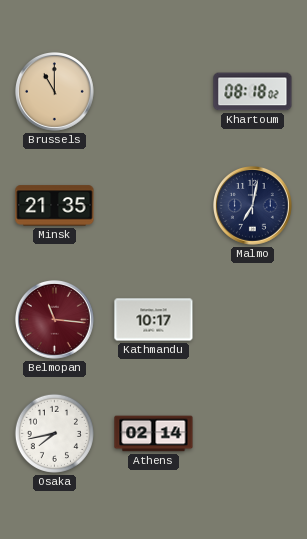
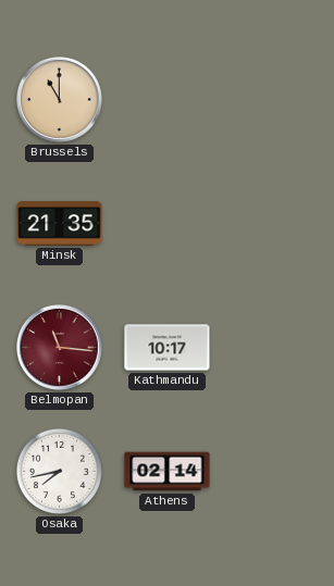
Khartoum: 08:18 -> none
Malmo: 7:02 -> none
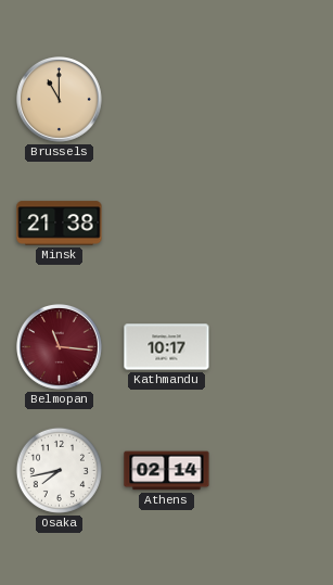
Minsk: 21:35 -> 21:38
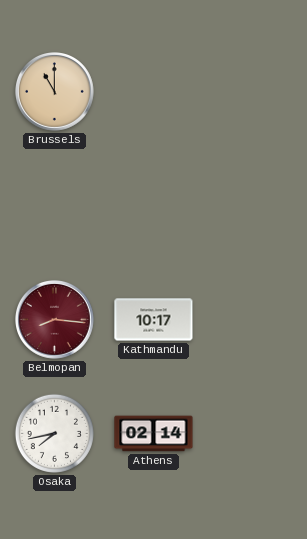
Minsk: 21:38 -> none
Belmopan: 11:16 -> 8:16
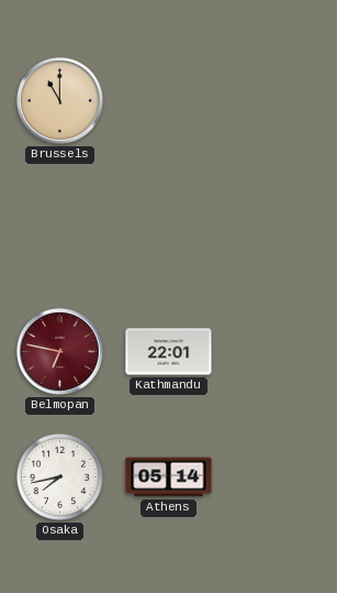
Belmopan: 8:16 -> 6:47
Kathmandu: 10:17 -> 22:01
Athens: 02:14 -> 05:14
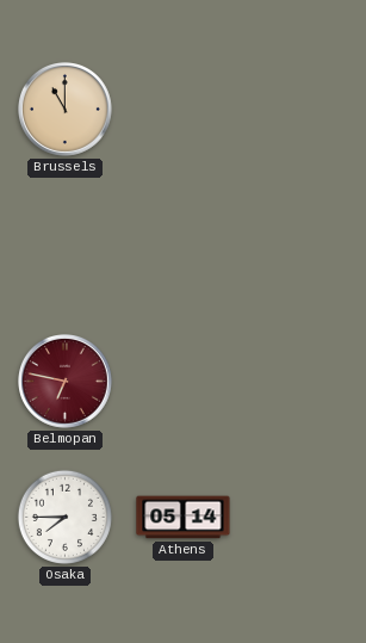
Kathmandu: 22:01 -> none
Osaka: 7:43 -> 7:45
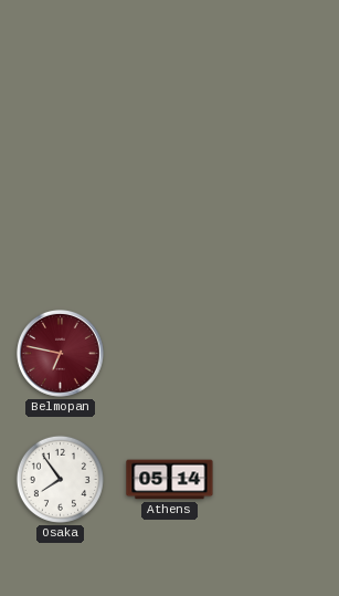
Brussels: 11:00 -> none
Osaka: 7:45 -> 7:54
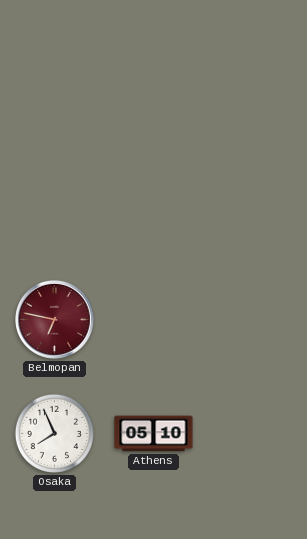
Osaka: 7:54 -> 7:56
Athens: 05:14 -> 05:10
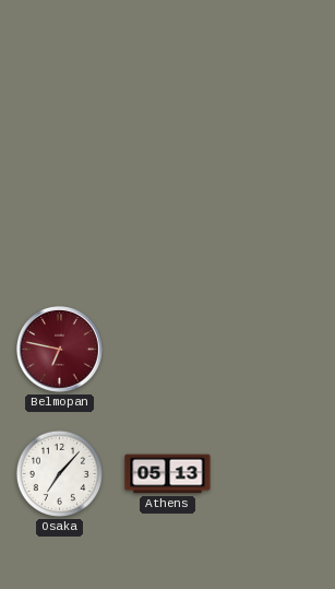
Osaka: 7:56 -> 7:07
Athens: 05:10 -> 05:13
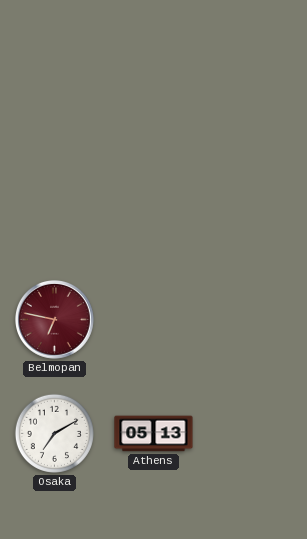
Osaka: 7:07 -> 7:10
